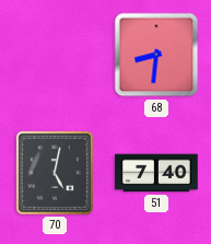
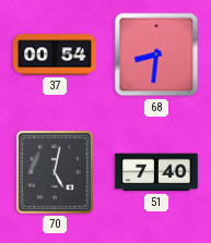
37: none -> 00:54
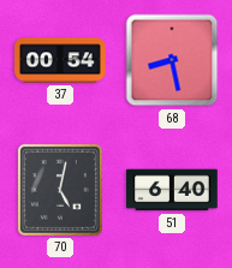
68: 8:31 -> 8:28
51: 7:40 -> 6:40
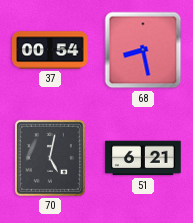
51: 6:40 -> 6:21
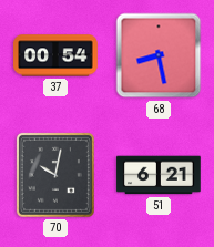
70: 5:02 -> 10:02
